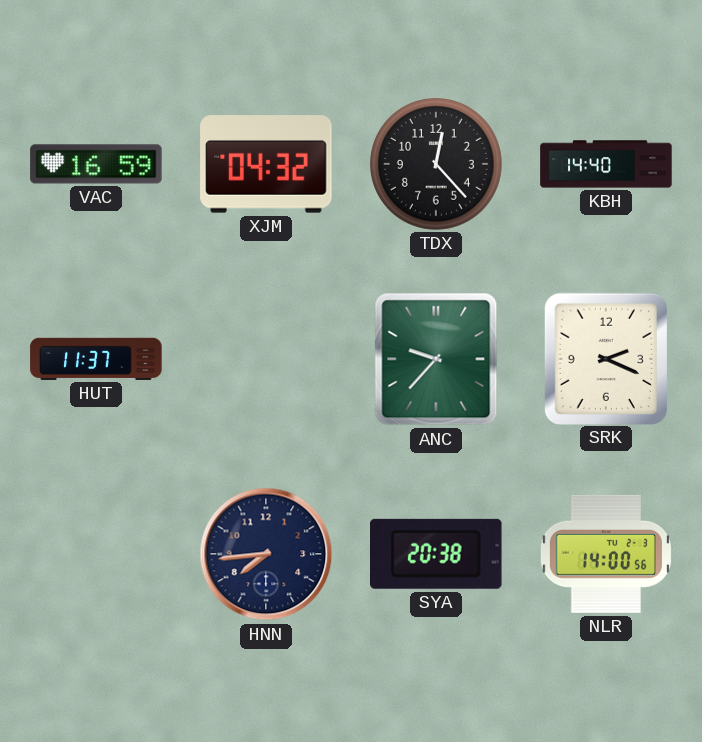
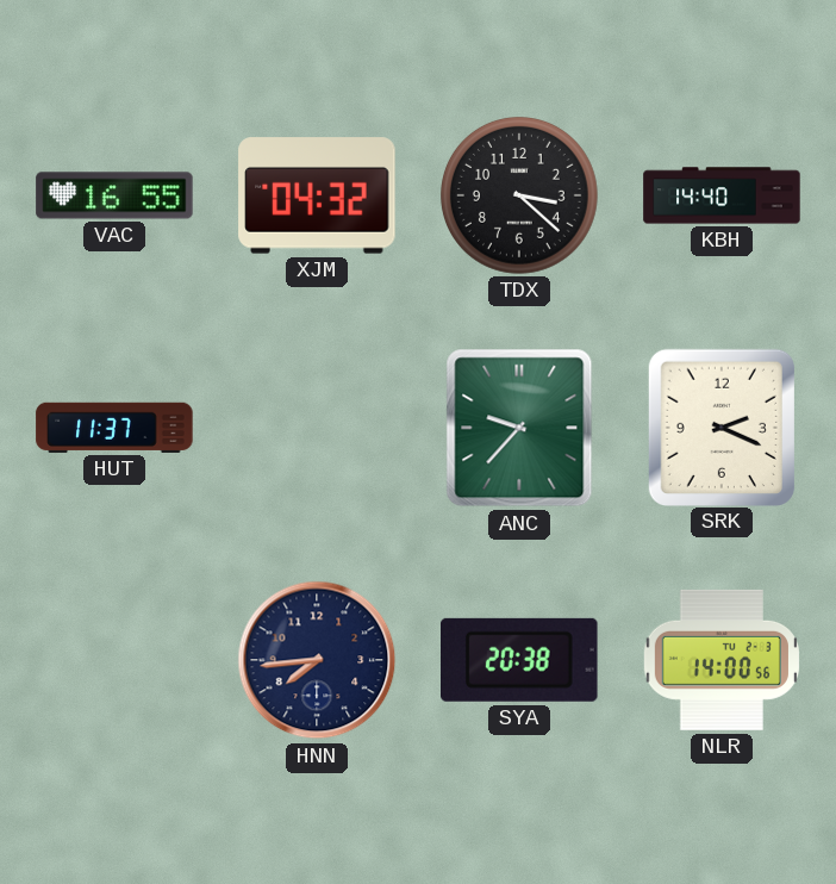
VAC: 16:59 -> 16:55
TDX: 12:23 -> 3:22
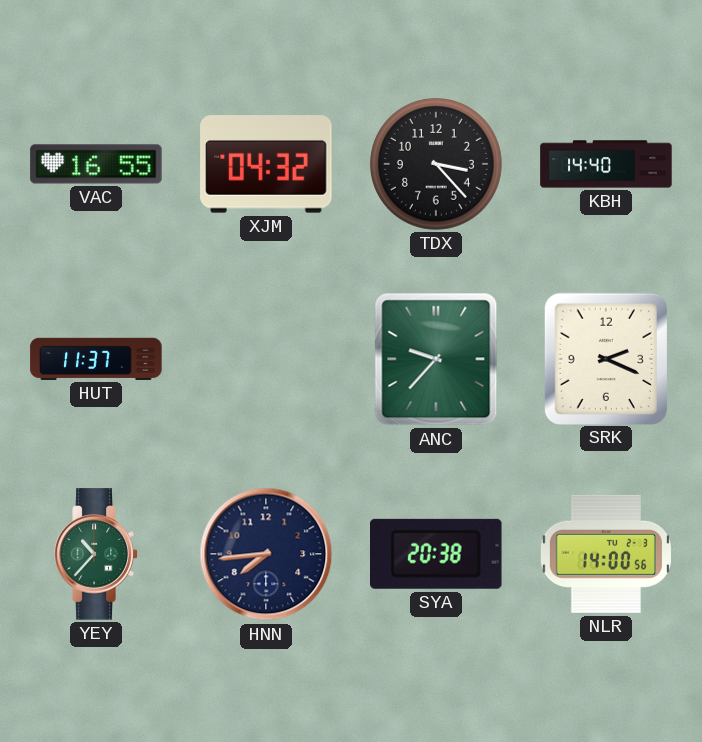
TDX: 3:22 -> 3:23
YEY: none -> 10:37
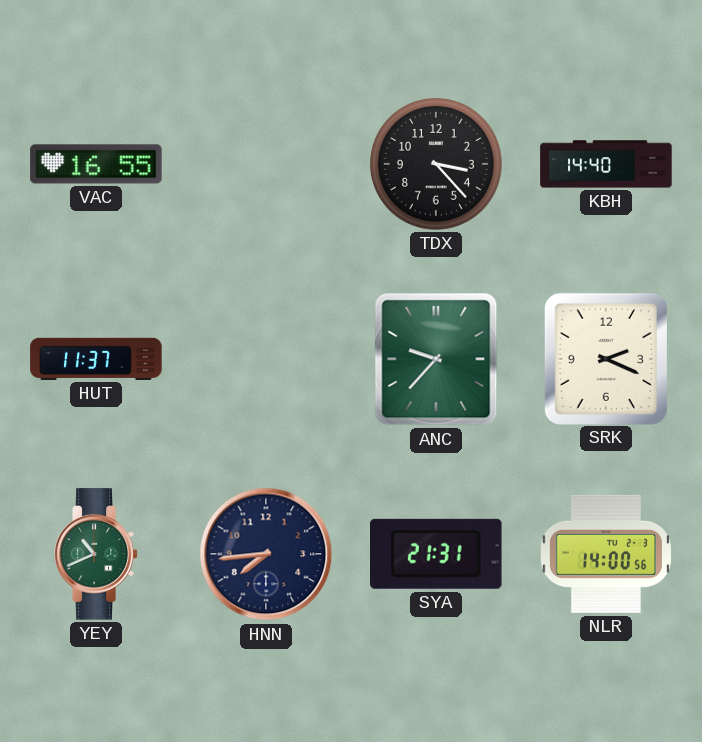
XJM: 04:32 -> none
YEY: 10:37 -> 10:41
SYA: 20:38 -> 21:31
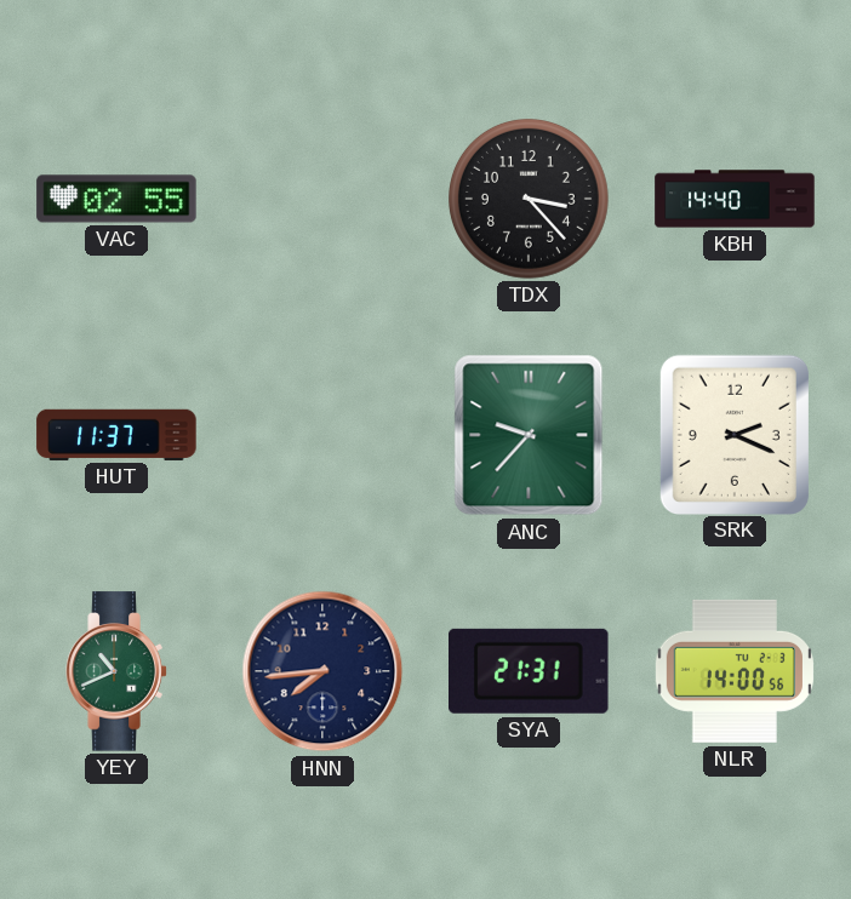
VAC: 16:55 -> 02:55
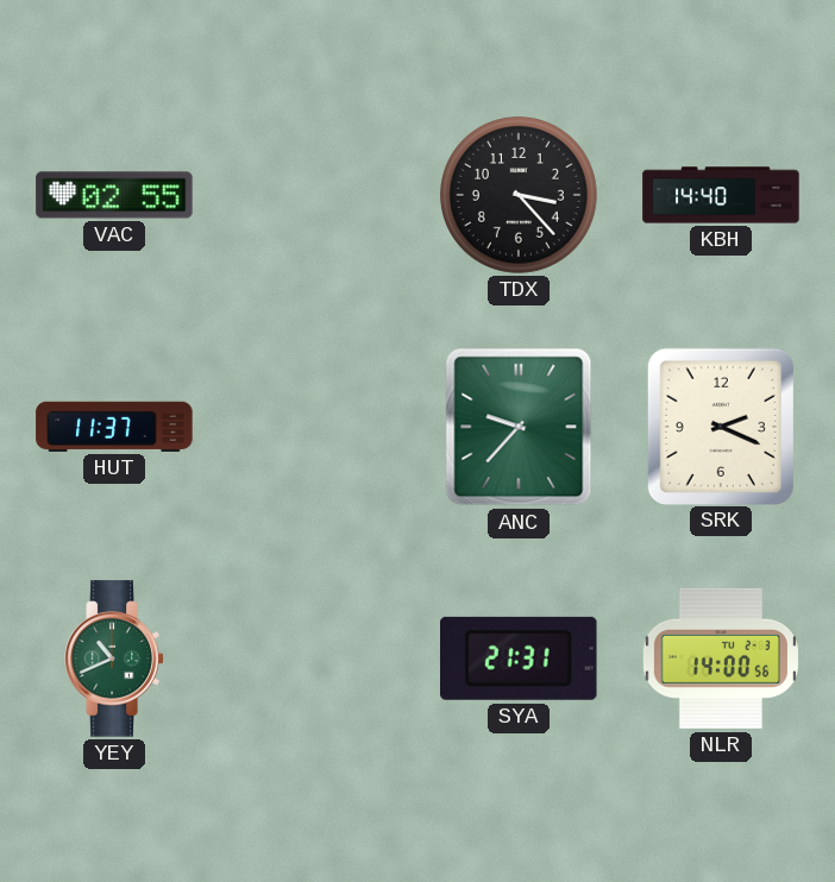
HNN: 7:44 -> none
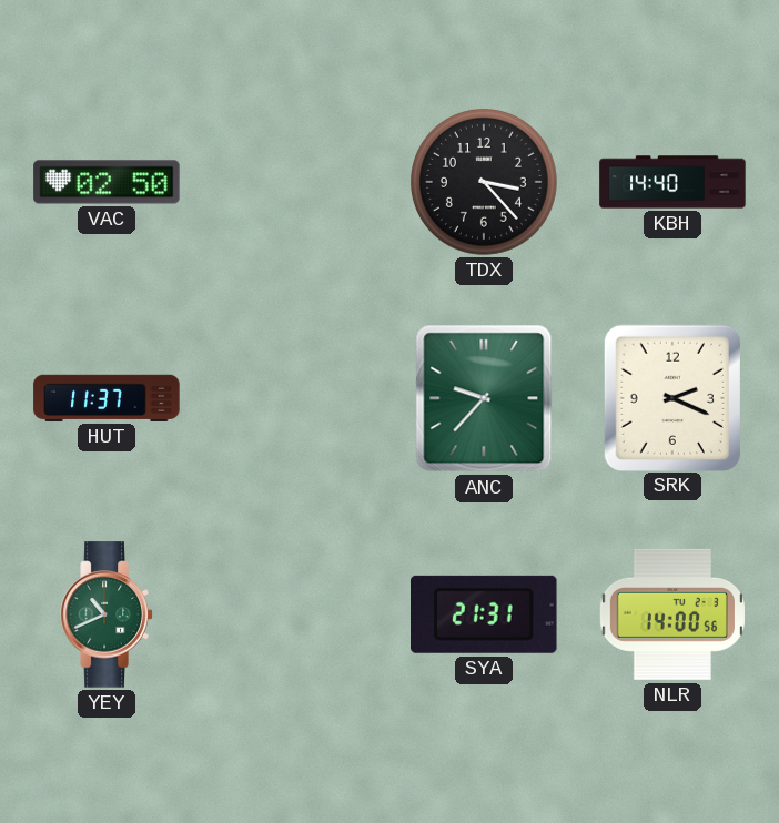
VAC: 02:55 -> 02:50
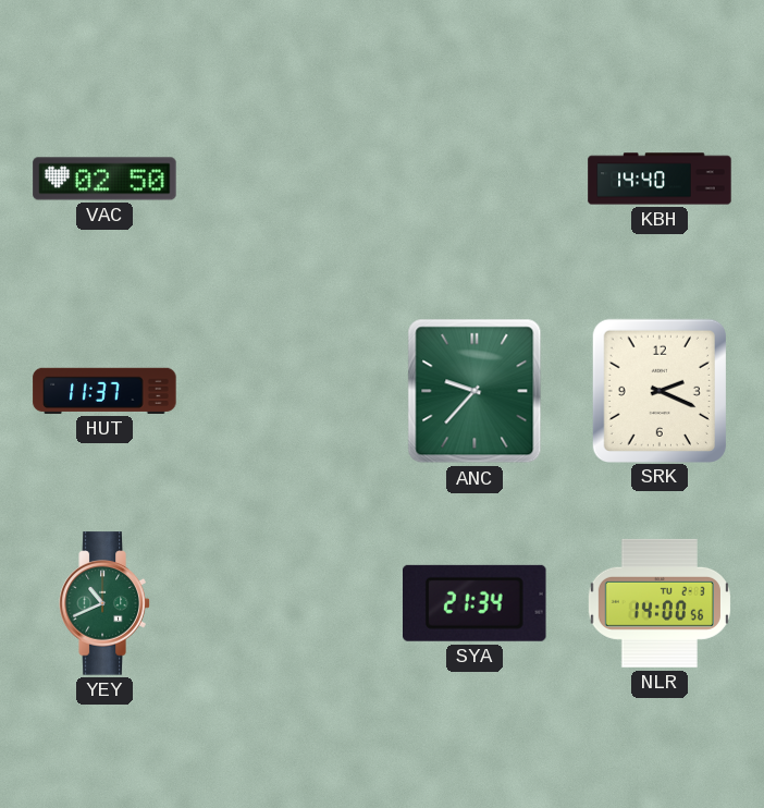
TDX: 3:23 -> none
SYA: 21:31 -> 21:34
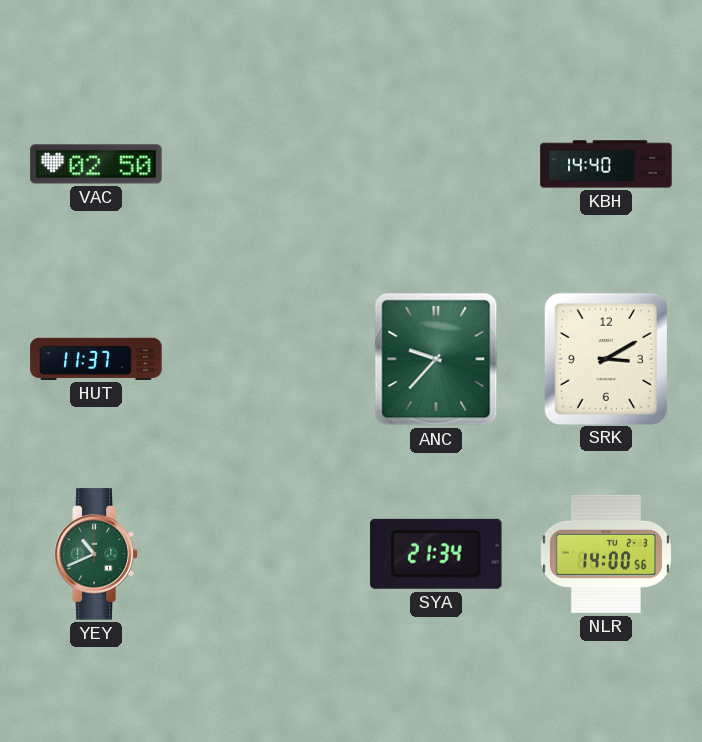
SRK: 2:19 -> 3:10
